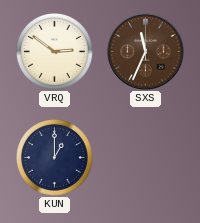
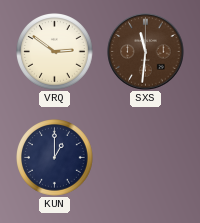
SXS: 11:34 -> 11:31
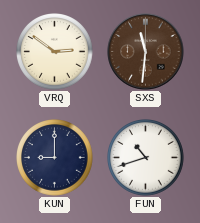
KUN: 1:00 -> 9:00
FUN: none -> 10:42
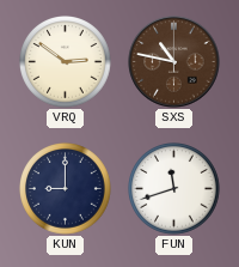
SXS: 11:31 -> 10:47
FUN: 10:42 -> 11:42
